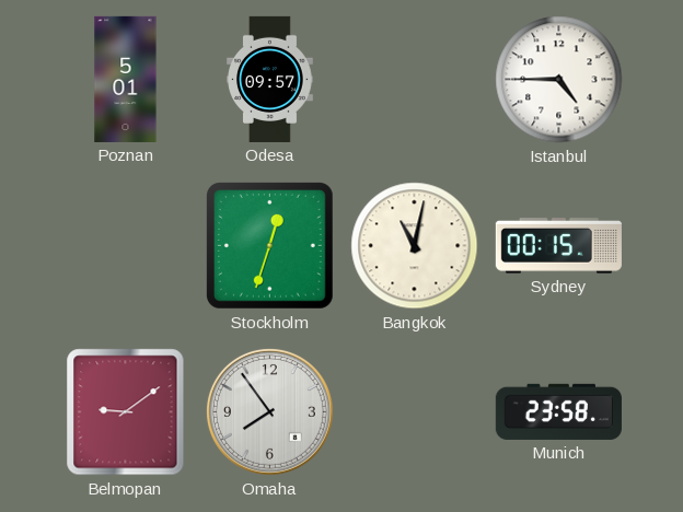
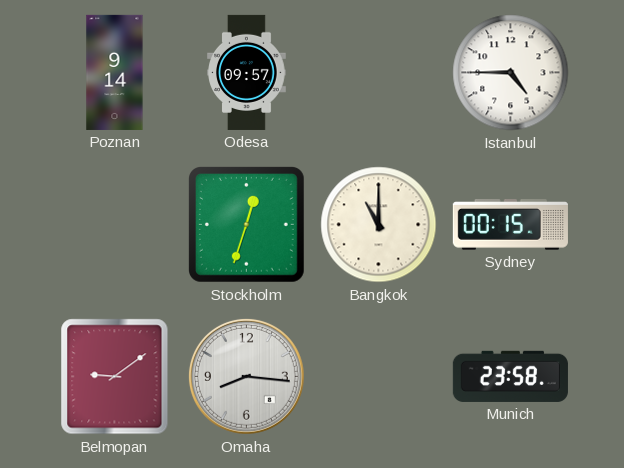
Poznan: 5:01 -> 9:14
Bangkok: 11:02 -> 11:00
Omaha: 7:54 -> 8:16
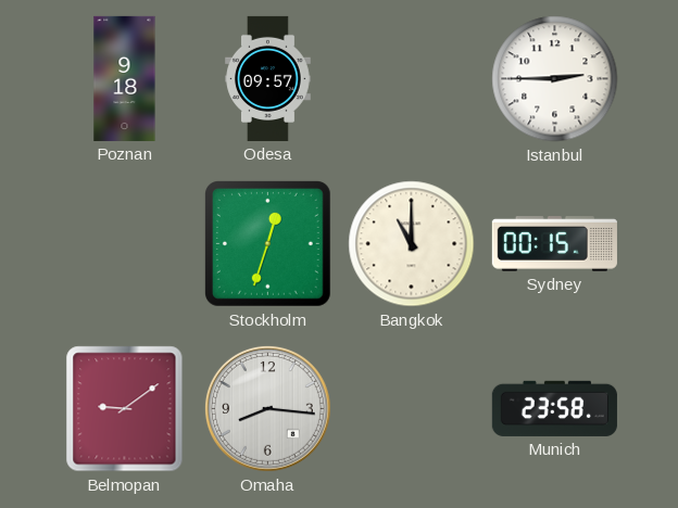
Poznan: 9:14 -> 9:18
Istanbul: 4:45 -> 2:45
